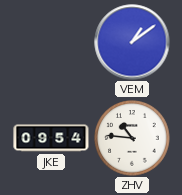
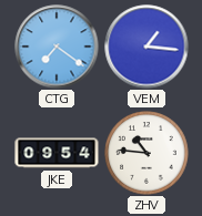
CTG: none -> 7:21
VEM: 1:09 -> 1:16
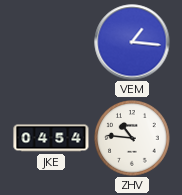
CTG: 7:21 -> none
JKE: 09:54 -> 04:54
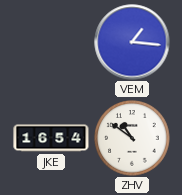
JKE: 04:54 -> 16:54
ZHV: 10:46 -> 10:51
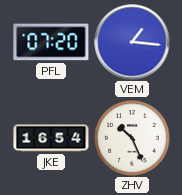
PFL: none -> 07:20
ZHV: 10:51 -> 10:26
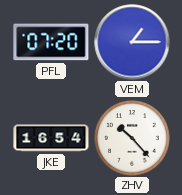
VEM: 1:16 -> 1:15
ZHV: 10:26 -> 10:23
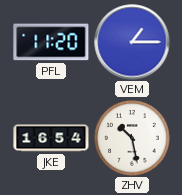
PFL: 07:20 -> 11:20
ZHV: 10:23 -> 10:28
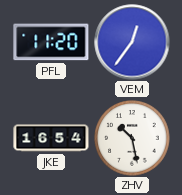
VEM: 1:15 -> 12:36
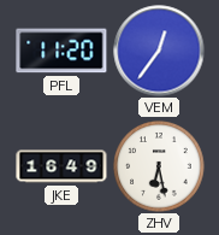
JKE: 16:54 -> 16:49
ZHV: 10:28 -> 6:28
